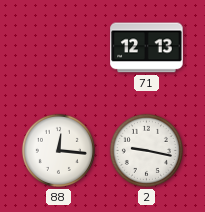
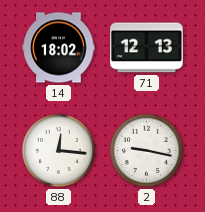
14: none -> 18:02
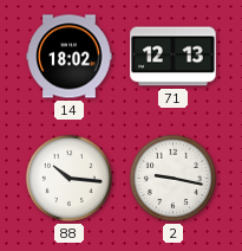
88: 12:16 -> 10:16
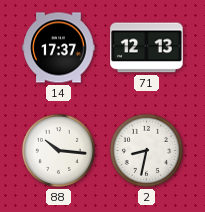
14: 18:02 -> 17:37
2: 9:17 -> 8:32
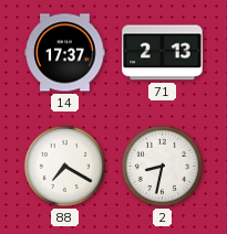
71: 12:13 -> 2:13
88: 10:16 -> 7:20
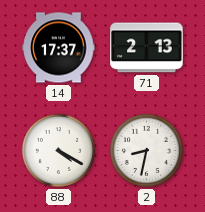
88: 7:20 -> 4:20
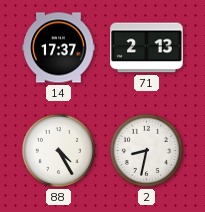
88: 4:20 -> 4:25
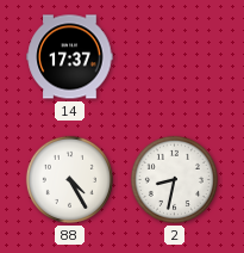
71: 2:13 -> none
